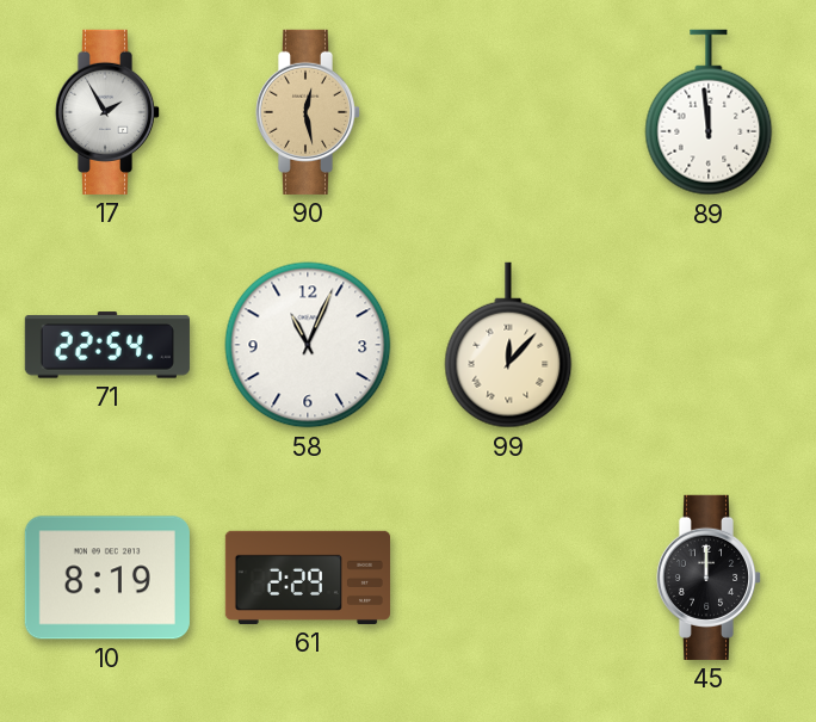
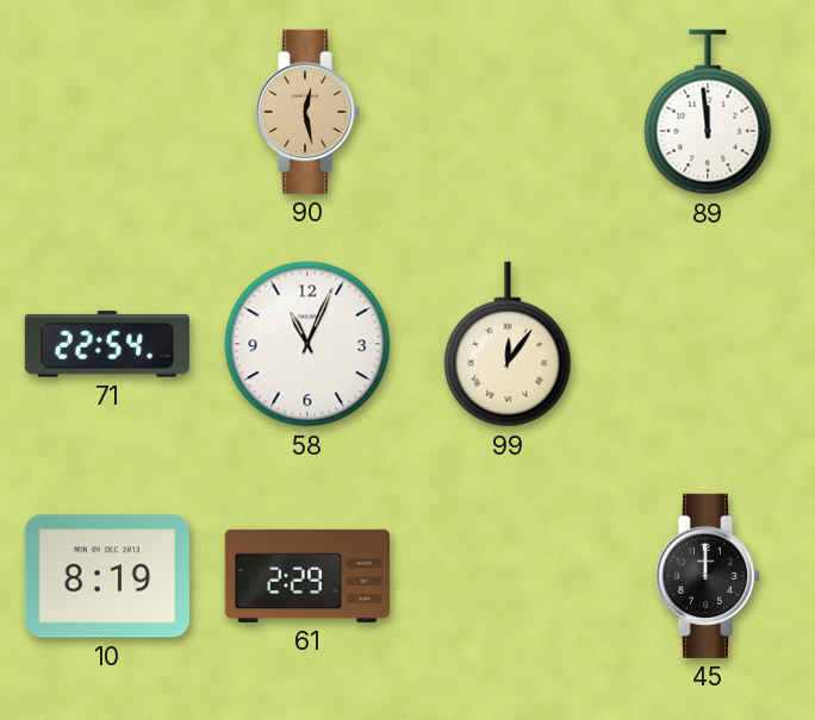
17: 1:55 -> none
99: 12:07 -> 12:06
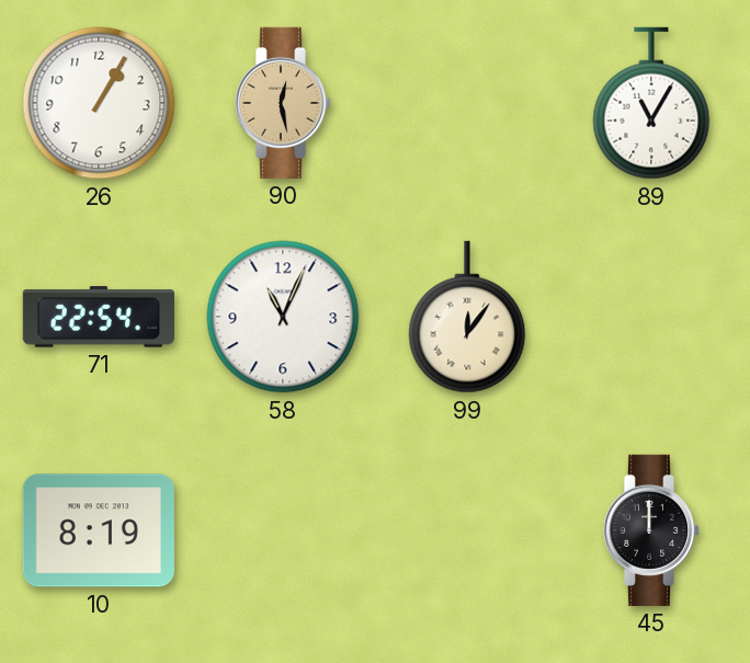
26: none -> 1:05
89: 11:59 -> 11:05
61: 2:29 -> none
